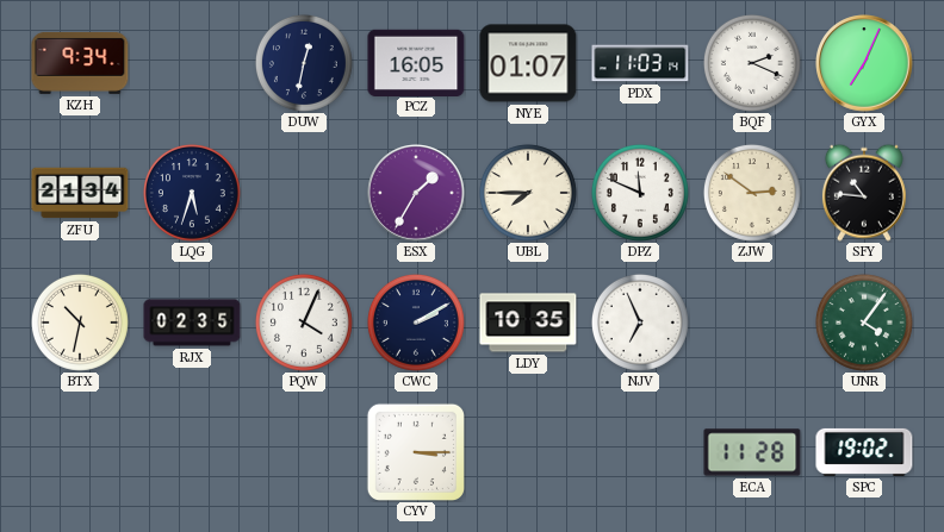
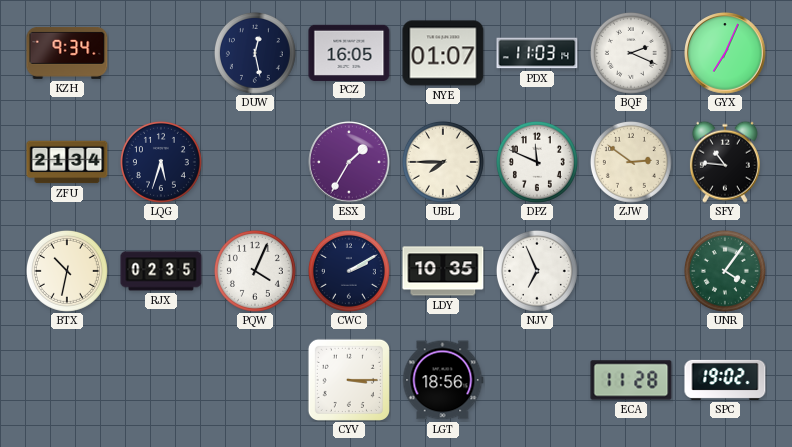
DUW: 12:32 -> 12:28
LGT: none -> 18:56
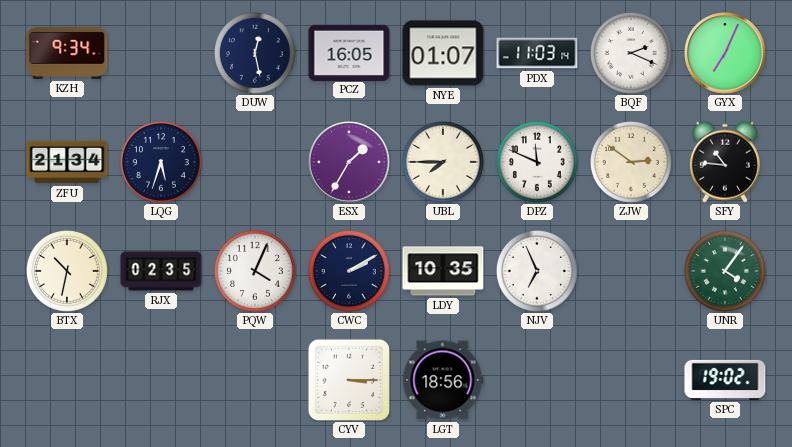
ECA: 11:28 -> none
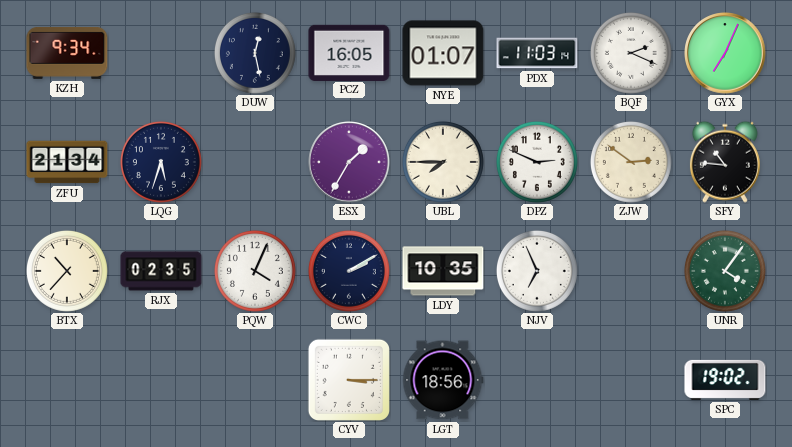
DPZ: 11:49 -> 2:49
BTX: 10:32 -> 10:37
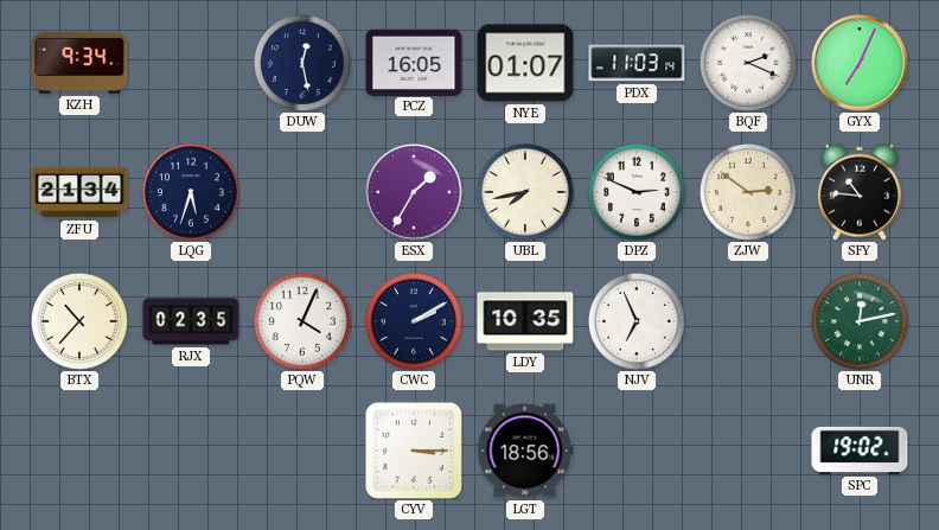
UBL: 7:45 -> 7:43
UNR: 4:06 -> 12:13
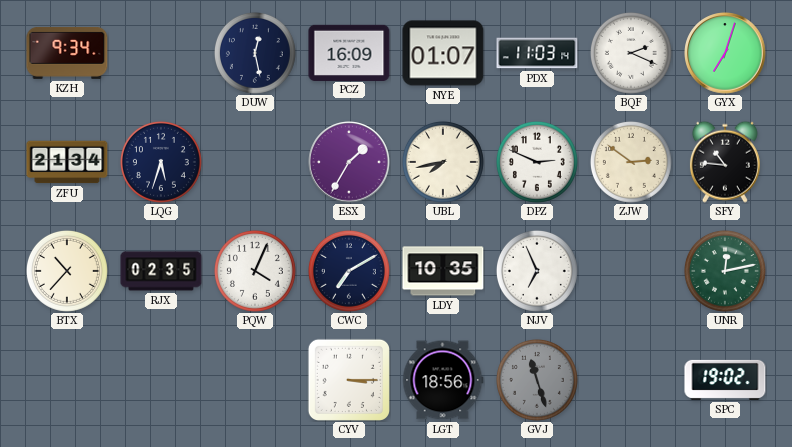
PCZ: 16:05 -> 16:09
GYX: 7:04 -> 7:03
CWC: 2:10 -> 7:10
GVJ: none -> 11:27
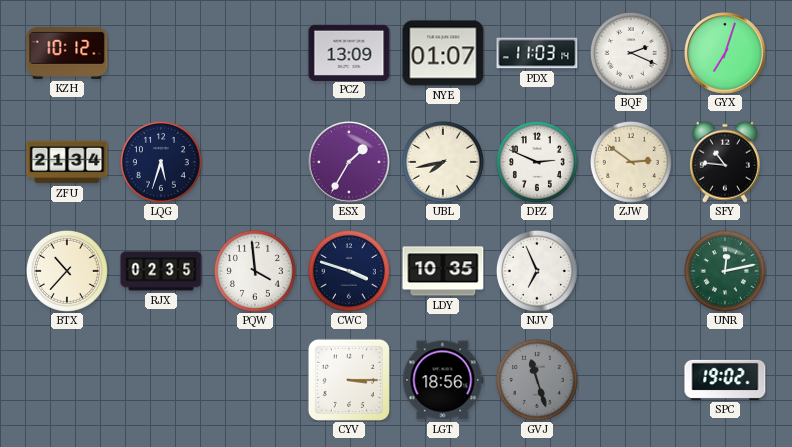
KZH: 9:34 -> 10:12
DUW: 12:28 -> none
PCZ: 16:09 -> 13:09
PQW: 4:04 -> 3:59
CWC: 7:10 -> 3:48
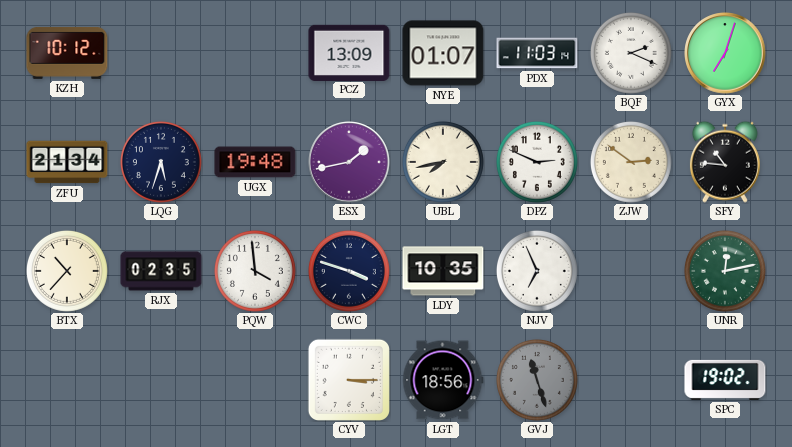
UGX: none -> 19:48
ESX: 1:35 -> 1:43
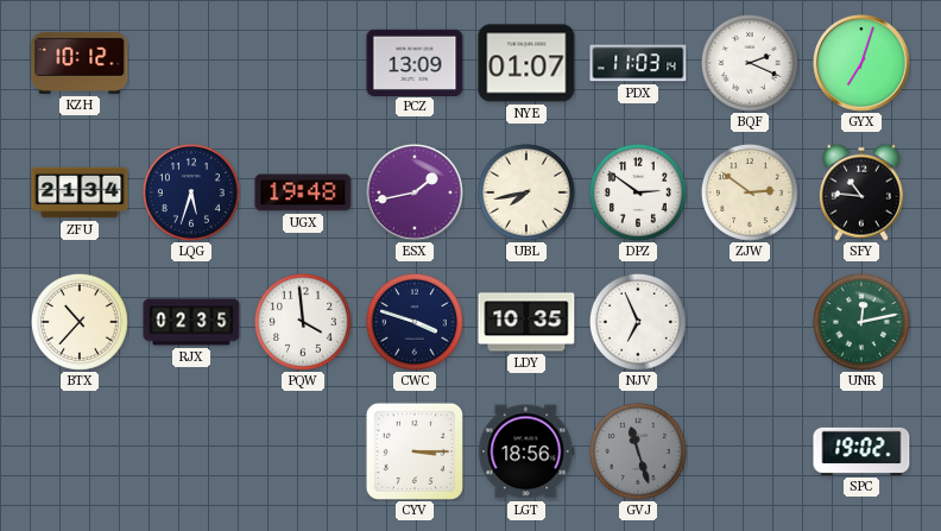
DPZ: 2:49 -> 2:51
